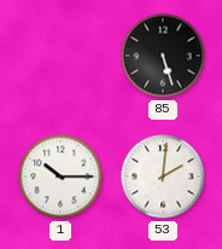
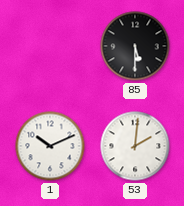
85: 5:27 -> 5:30
1: 10:15 -> 10:11
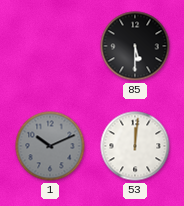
1 dial: white -> grey
53: 2:01 -> 12:01
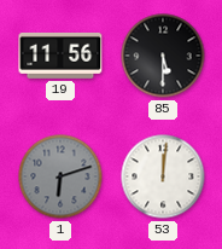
19: none -> 11:56
1: 10:11 -> 6:12
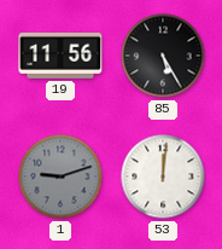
85: 5:30 -> 5:25
1: 6:12 -> 9:12
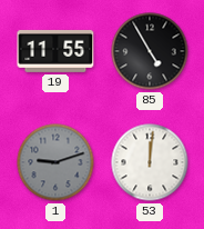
19: 11:56 -> 11:55
85: 5:25 -> 4:55
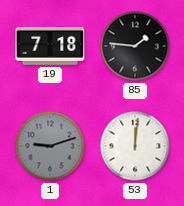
19: 11:55 -> 7:18
85: 4:55 -> 1:46
